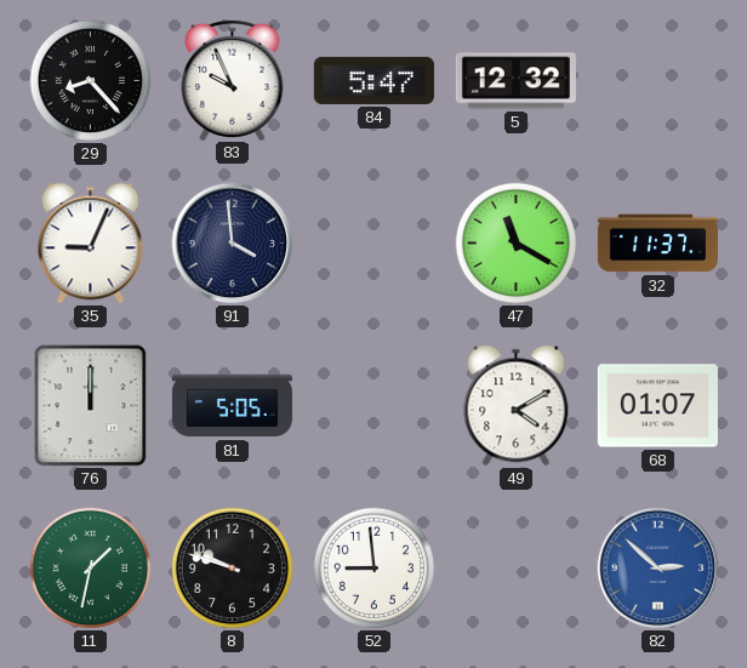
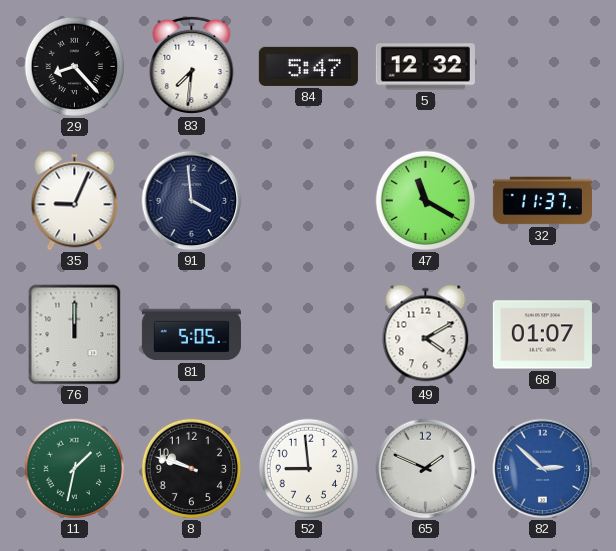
83: 9:56 -> 7:31
65: none -> 1:49
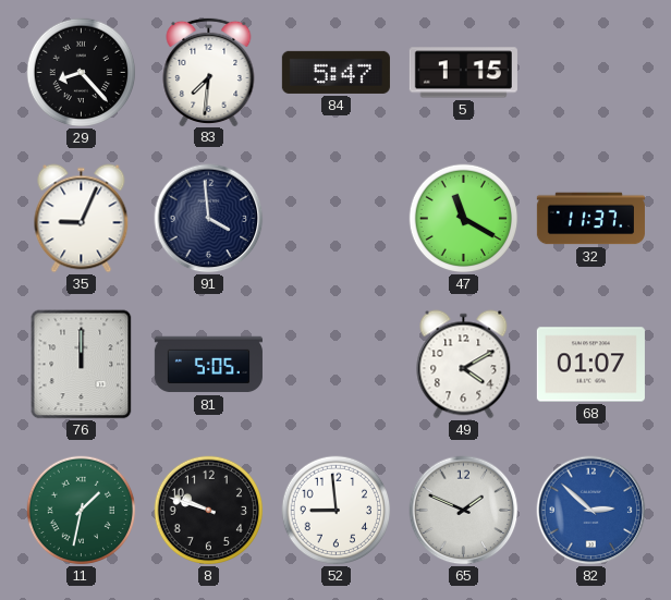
5: 12:32 -> 1:15
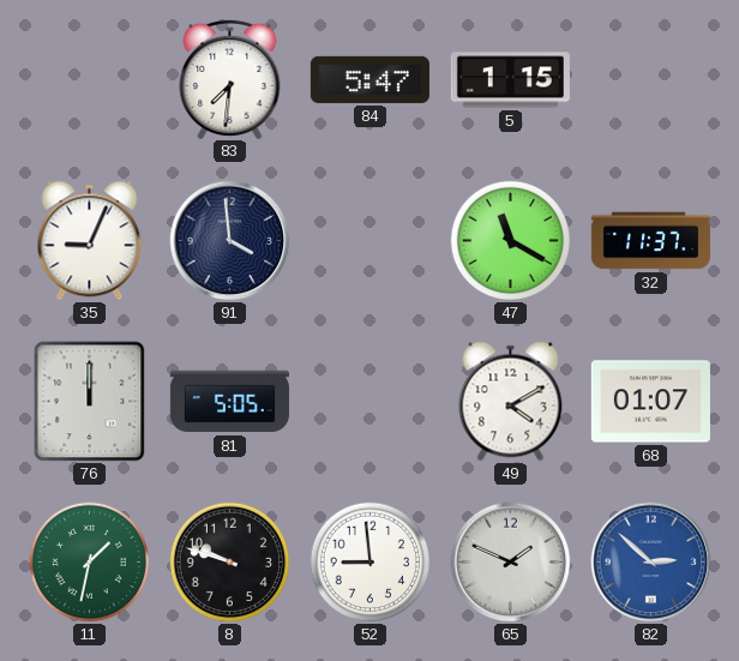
29: 8:23 -> none
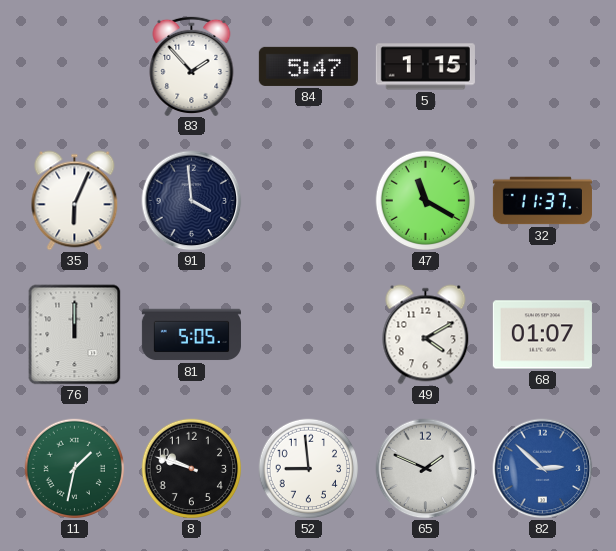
83: 7:31 -> 1:53
35: 9:04 -> 6:04
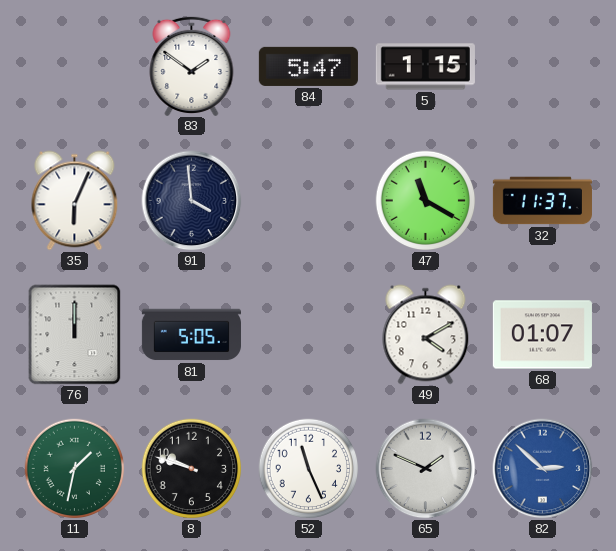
83: 1:53 -> 1:51
52: 8:59 -> 11:26
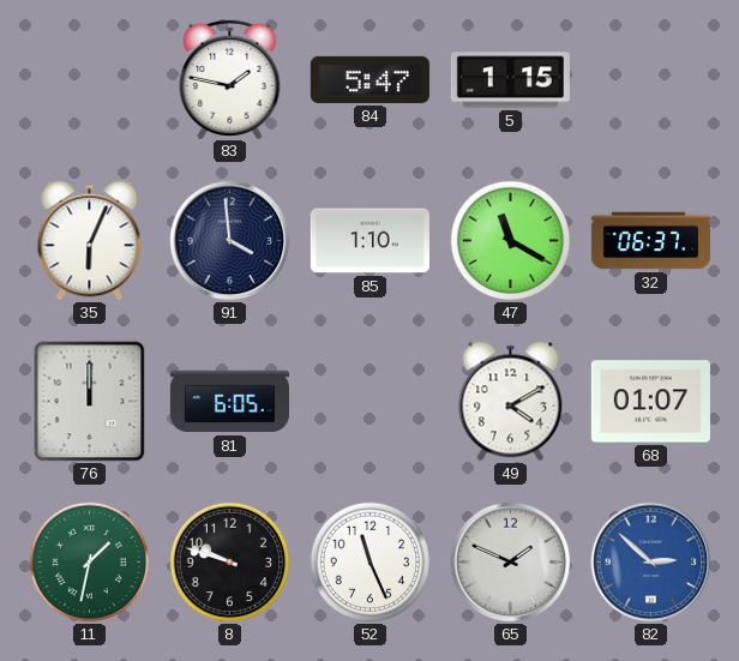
83: 1:51 -> 1:47
85: none -> 1:10
32: 11:37 -> 06:37
81: 5:05 -> 6:05
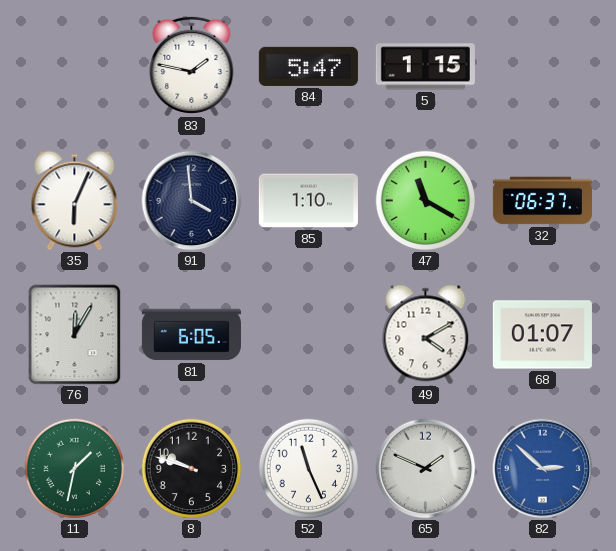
76: 12:00 -> 12:05
